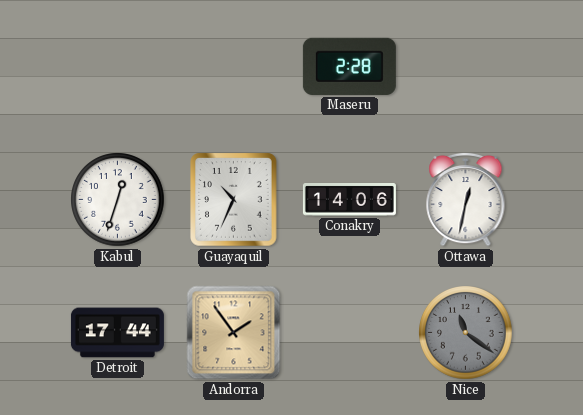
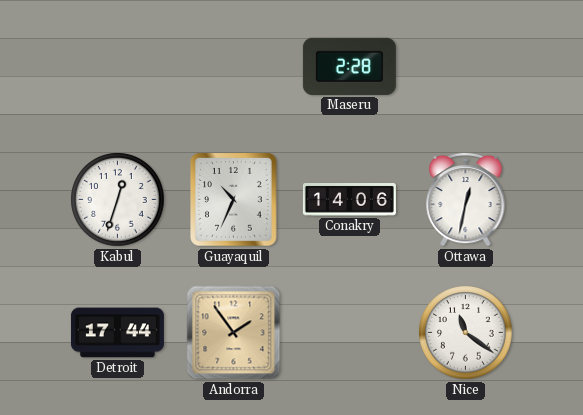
Nice dial: grey -> white
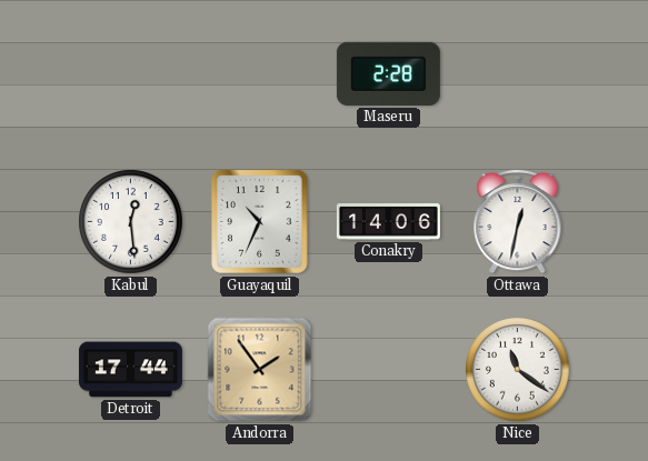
Kabul: 12:33 -> 12:29
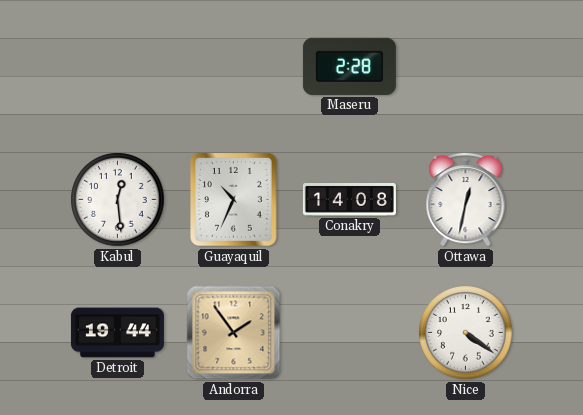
Conakry: 14:06 -> 14:08
Detroit: 17:44 -> 19:44
Nice: 11:21 -> 4:21
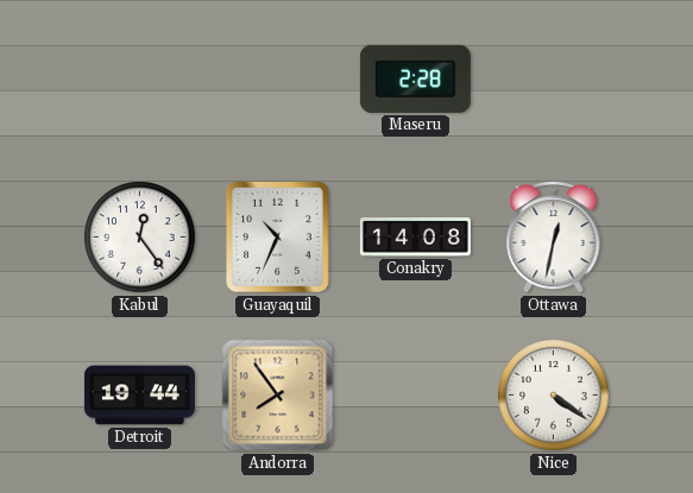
Kabul: 12:29 -> 12:24
Andorra: 1:54 -> 7:54
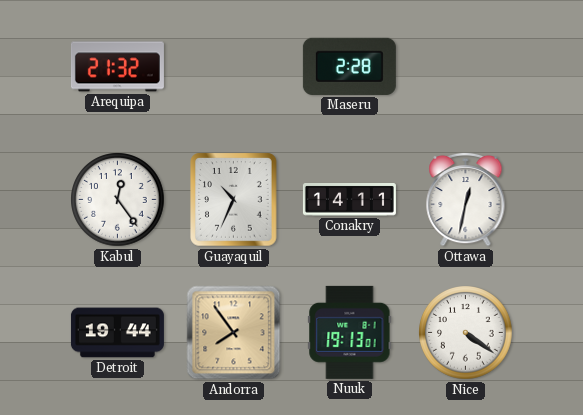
Arequipa: none -> 21:32
Conakry: 14:08 -> 14:11
Nuuk: none -> 19:13
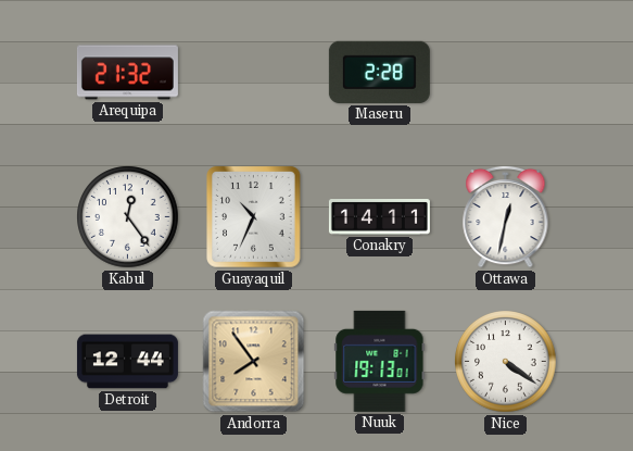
Detroit: 19:44 -> 12:44
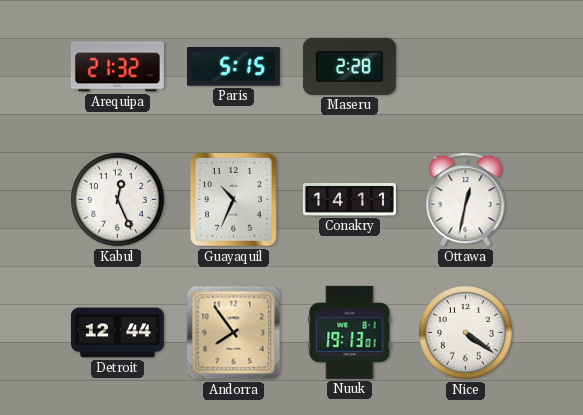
Paris: none -> 5:15
Kabul: 12:24 -> 12:26
